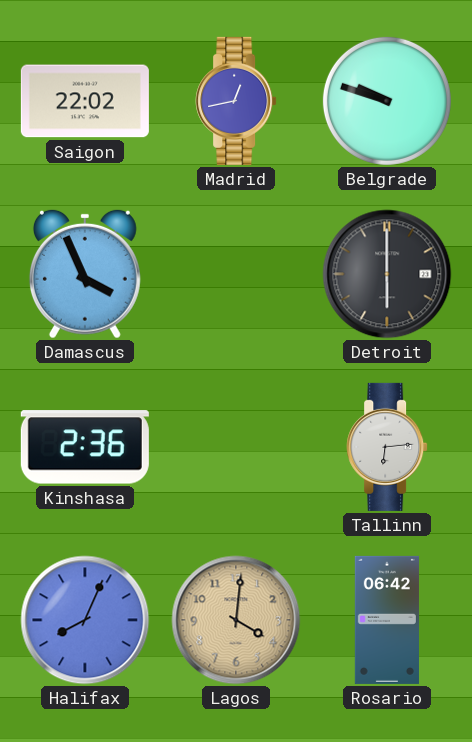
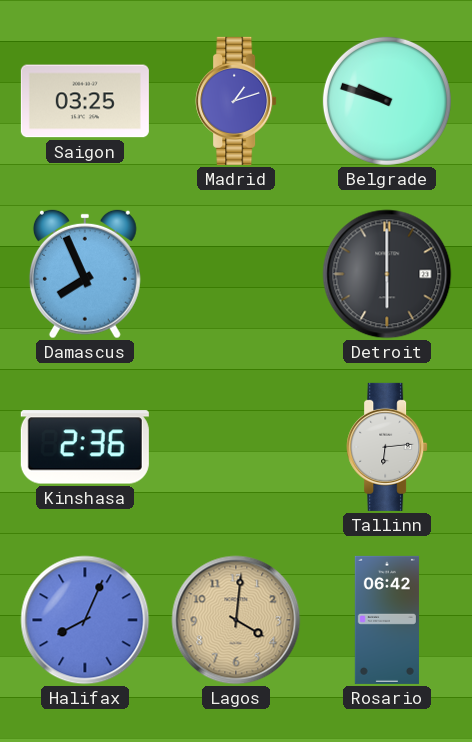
Saigon: 22:02 -> 03:25
Madrid: 12:43 -> 1:12
Damascus: 3:56 -> 7:56
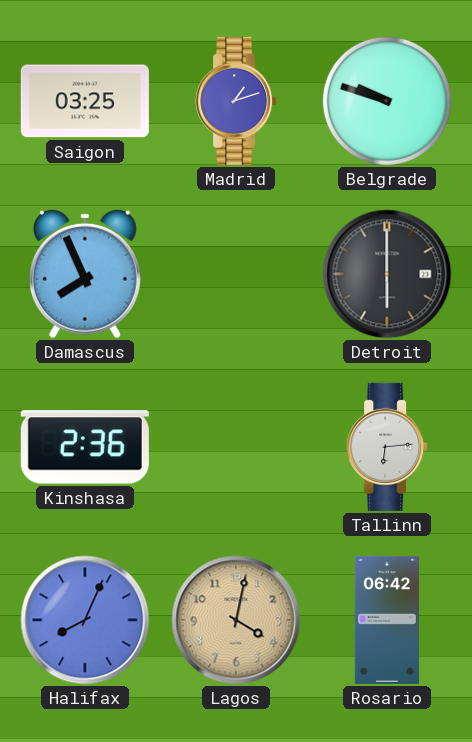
Lagos: 4:01 -> 4:02
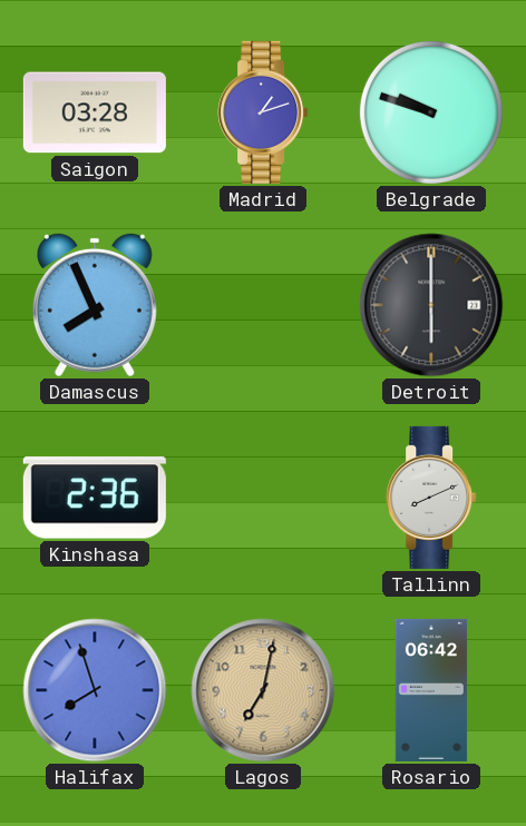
Saigon: 03:25 -> 03:28
Tallinn: 6:14 -> 8:11
Halifax: 8:04 -> 7:57
Lagos: 4:02 -> 7:02
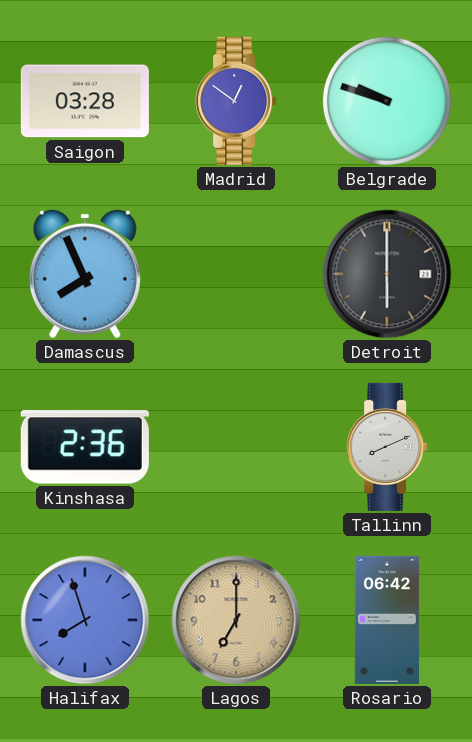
Madrid: 1:12 -> 12:51
Lagos: 7:02 -> 7:00
